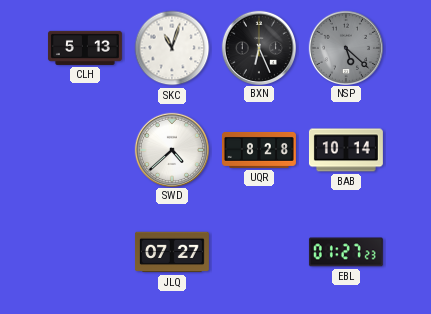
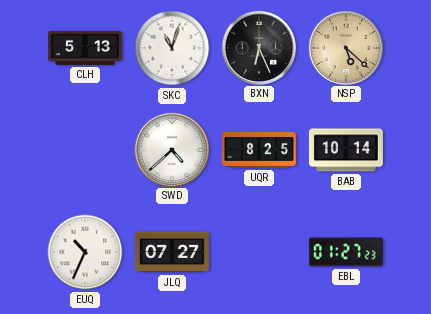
NSP dial: grey -> champagne
UQR: 8:28 -> 8:25
EUQ: none -> 10:34
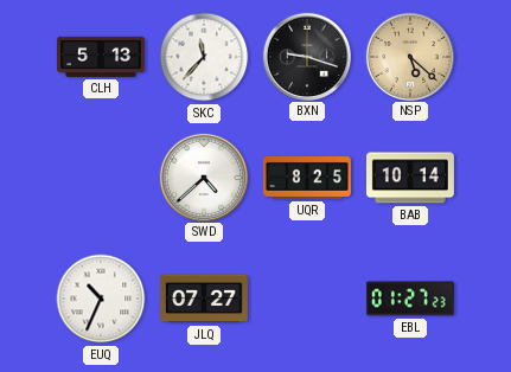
SKC: 11:03 -> 11:37
BXN: 6:26 -> 9:18
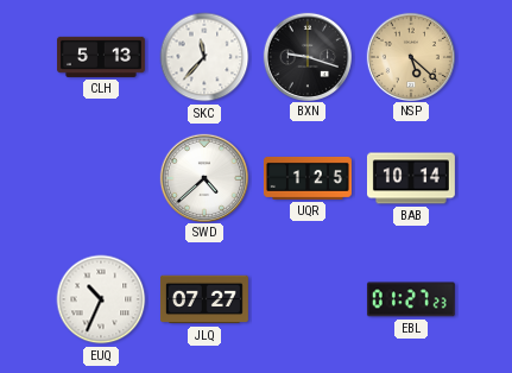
UQR: 8:25 -> 1:25
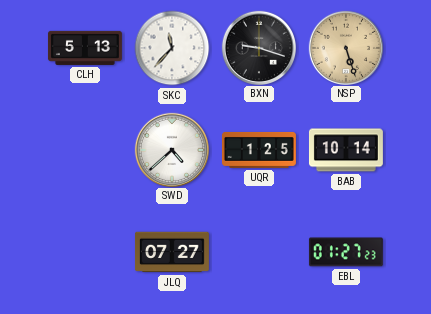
NSP: 5:22 -> 5:27
EUQ: 10:34 -> none
